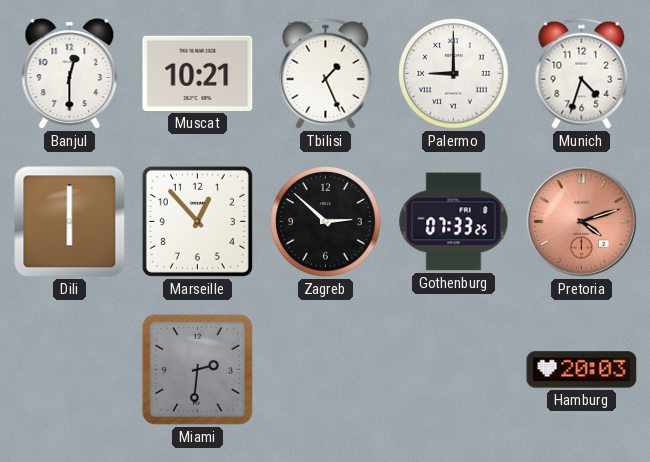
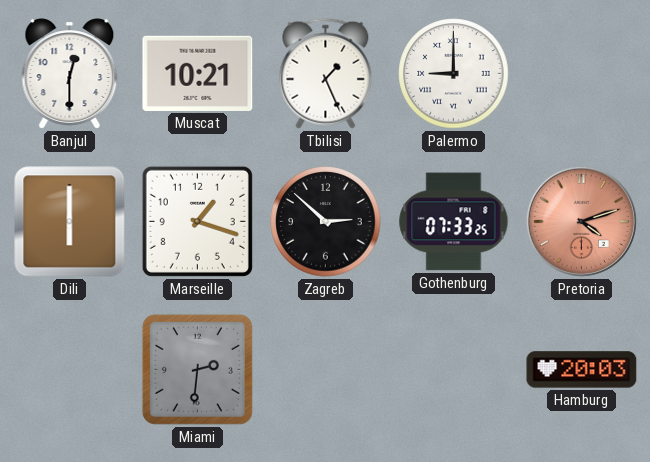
Munich: 4:33 -> none
Marseille: 12:53 -> 1:18
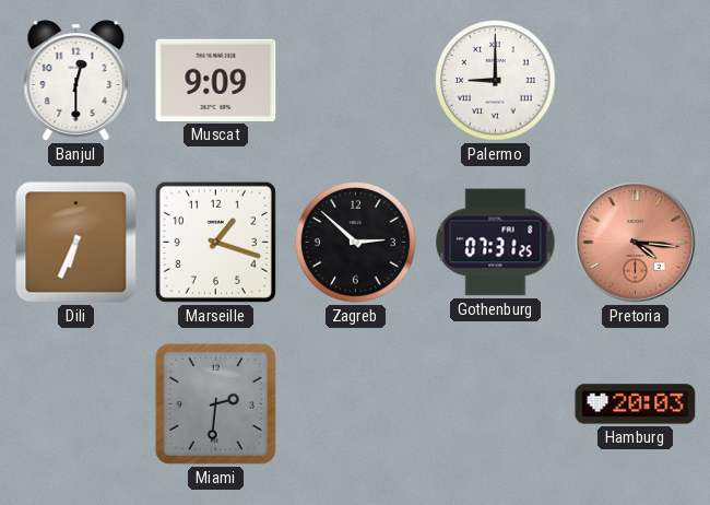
Muscat: 10:21 -> 9:09
Tbilisi: 1:26 -> none
Dili: 6:00 -> 6:34
Gothenburg: 07:33 -> 07:31
Pretoria: 4:12 -> 4:16
